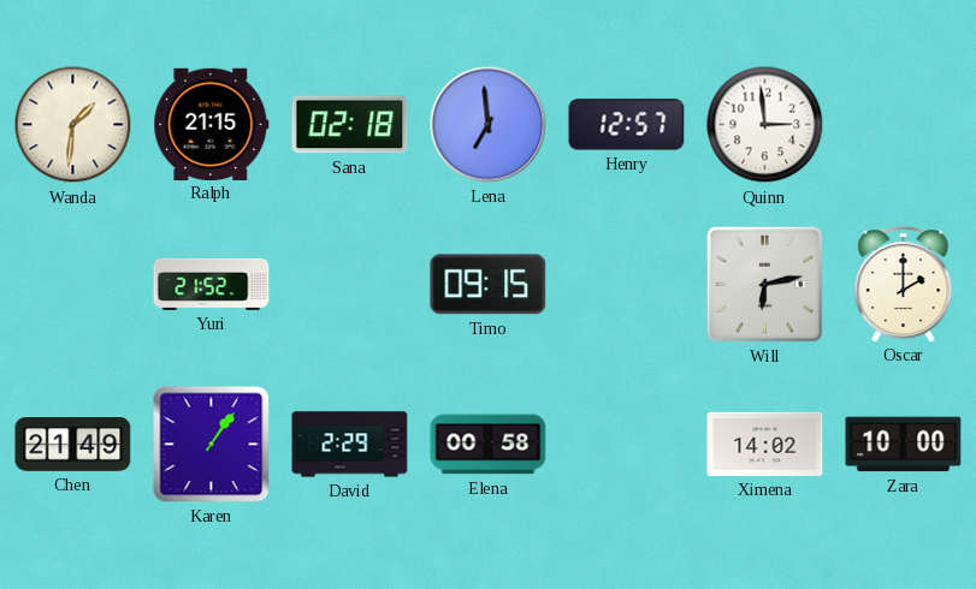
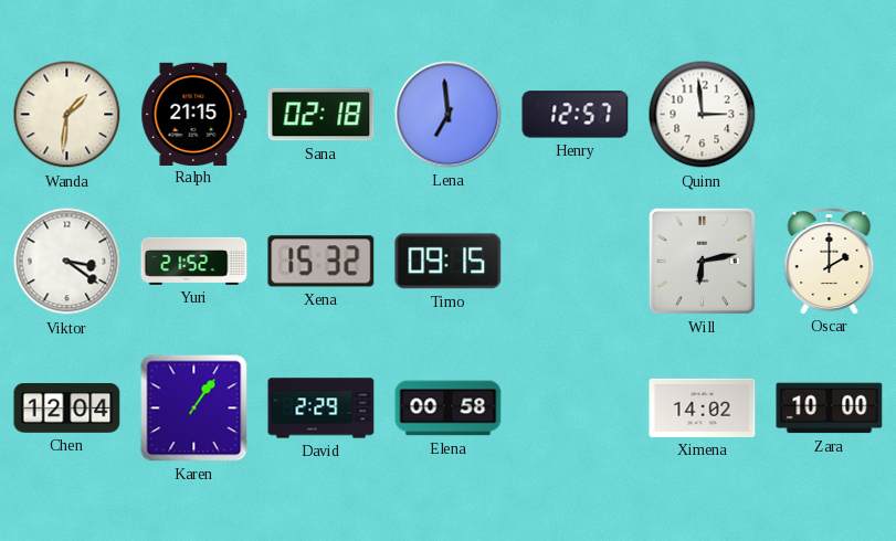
Viktor: none -> 3:21
Xena: none -> 15:32
Chen: 21:49 -> 12:04
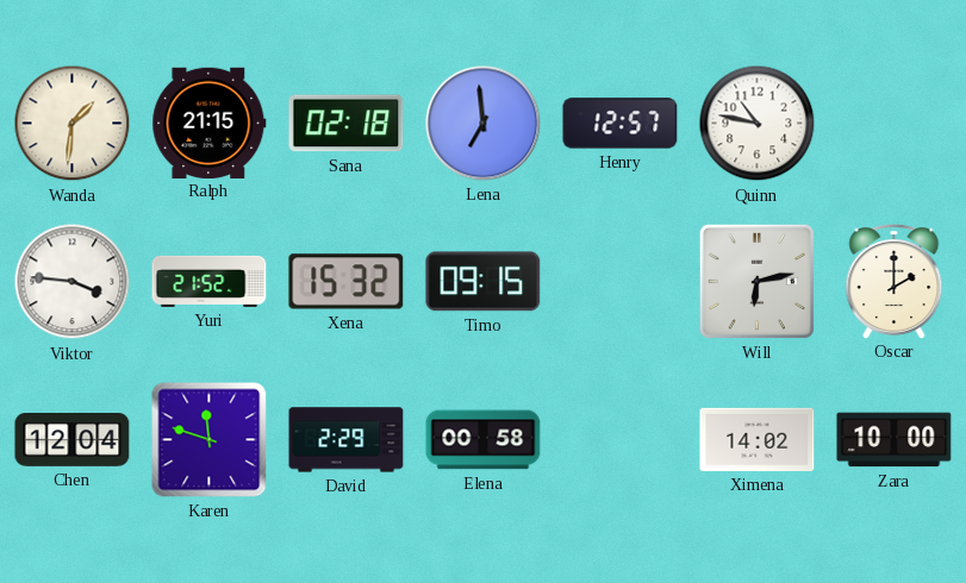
Quinn: 2:59 -> 10:47
Viktor: 3:21 -> 3:46
Karen: 1:06 -> 11:48
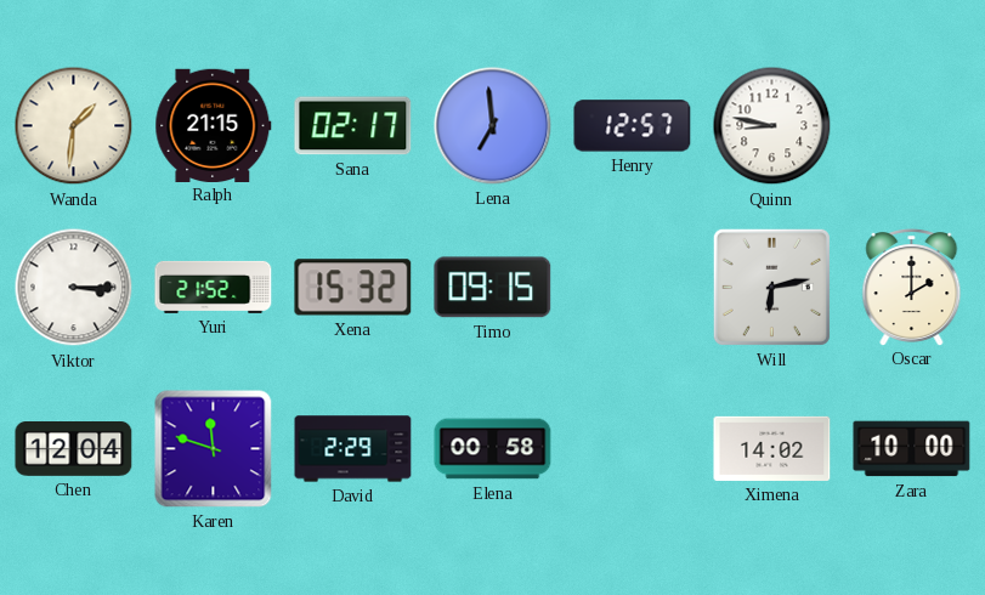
Sana: 02:18 -> 02:17
Quinn: 10:47 -> 8:47
Viktor: 3:46 -> 3:15
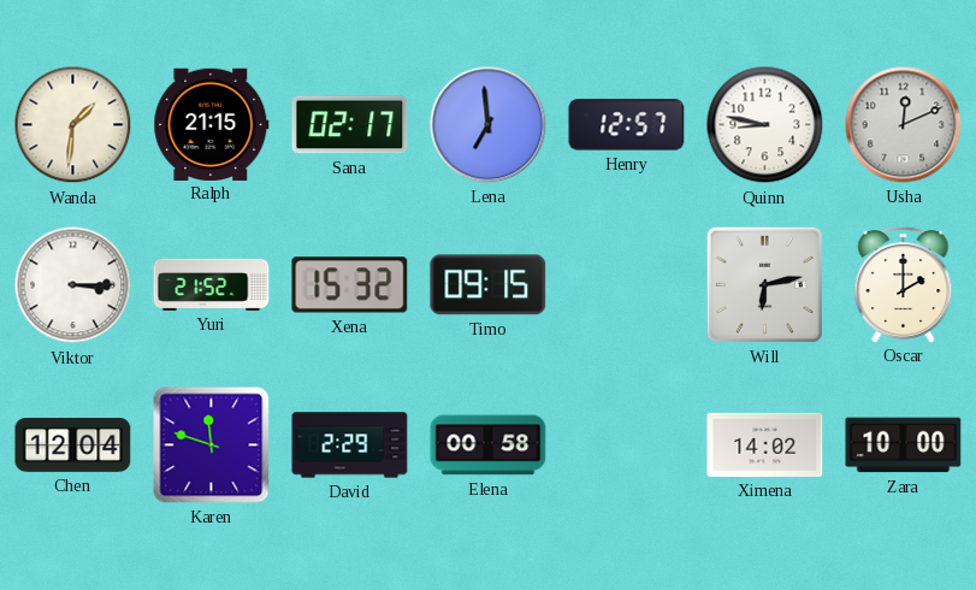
Usha: none -> 12:11
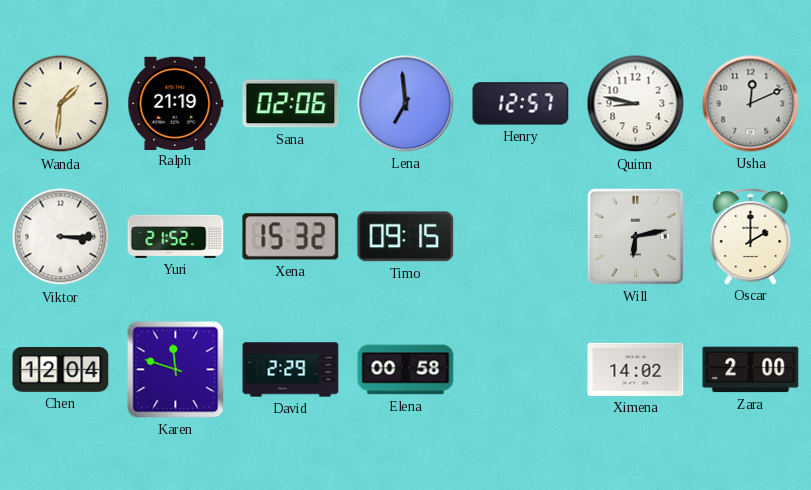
Ralph: 21:15 -> 21:19
Sana: 02:17 -> 02:06
Zara: 10:00 -> 2:00
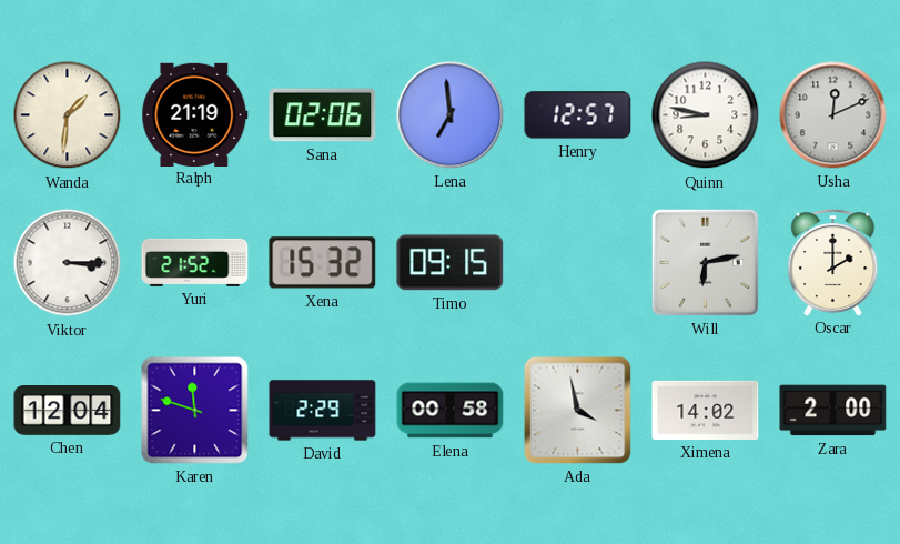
Ada: none -> 3:58
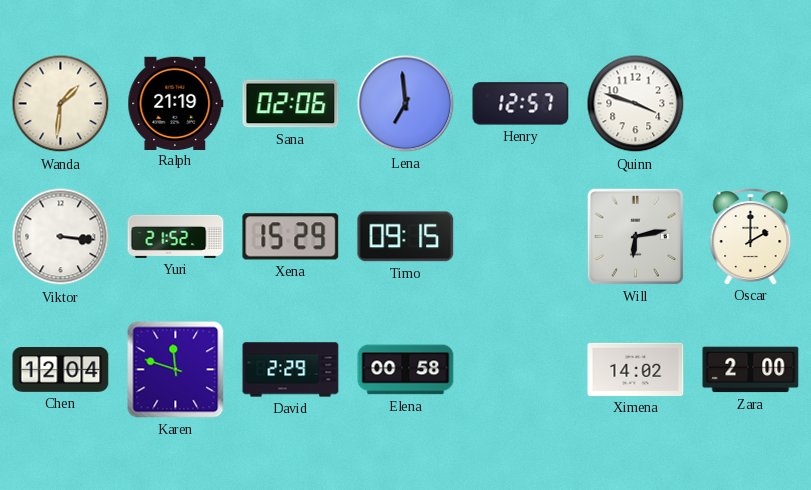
Quinn: 8:47 -> 3:48
Usha: 12:11 -> none
Viktor: 3:15 -> 3:16
Xena: 15:32 -> 15:29
Ada: 3:58 -> none
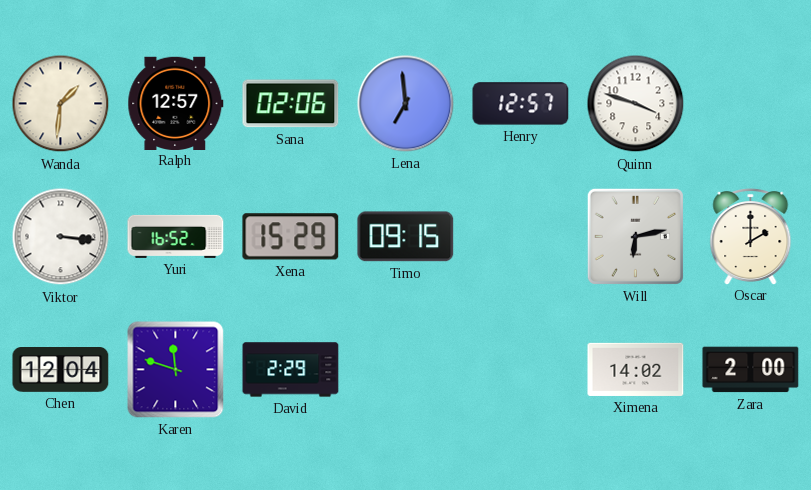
Ralph: 21:19 -> 12:57
Yuri: 21:52 -> 16:52
Elena: 00:58 -> none
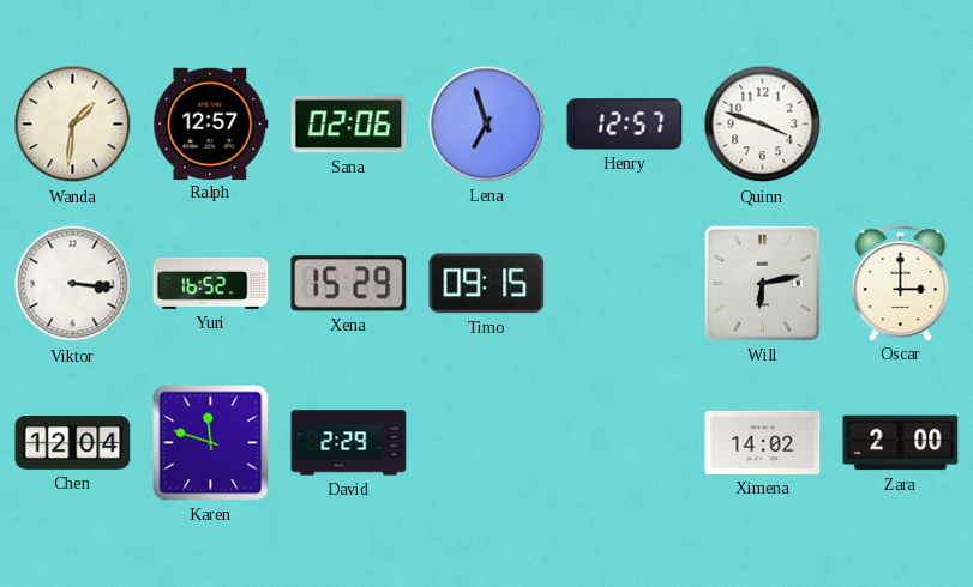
Lena: 6:59 -> 6:57
Oscar: 2:00 -> 3:00
